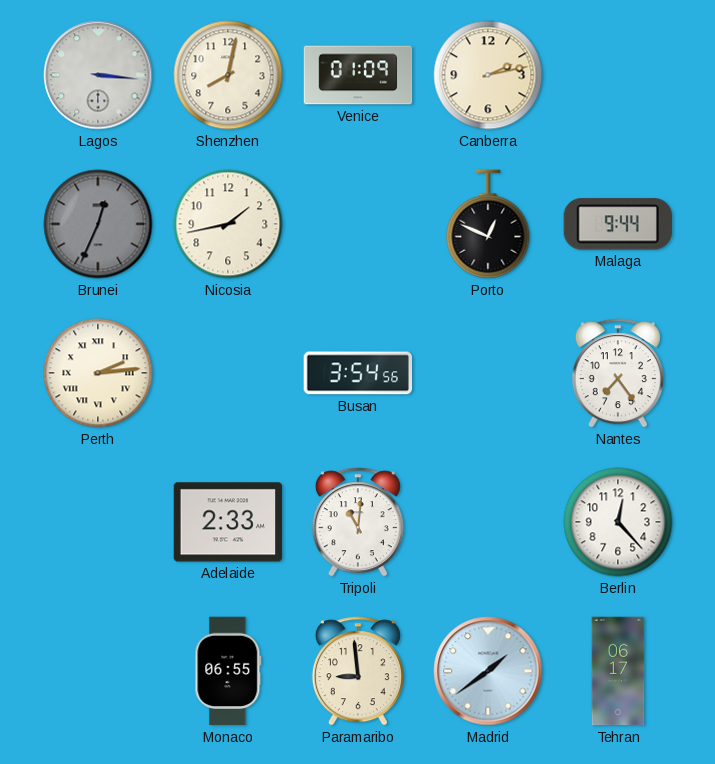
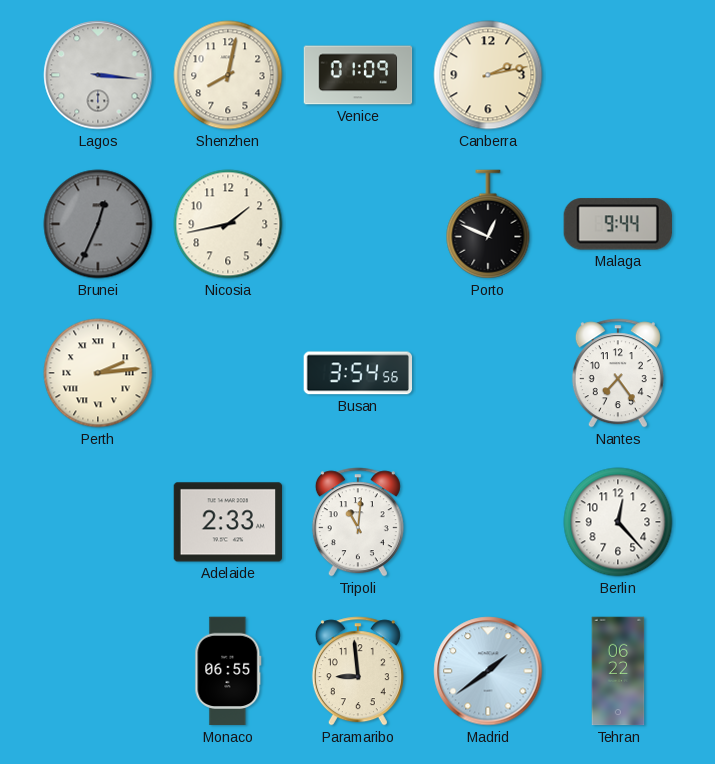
Tehran: 06:17 -> 06:22
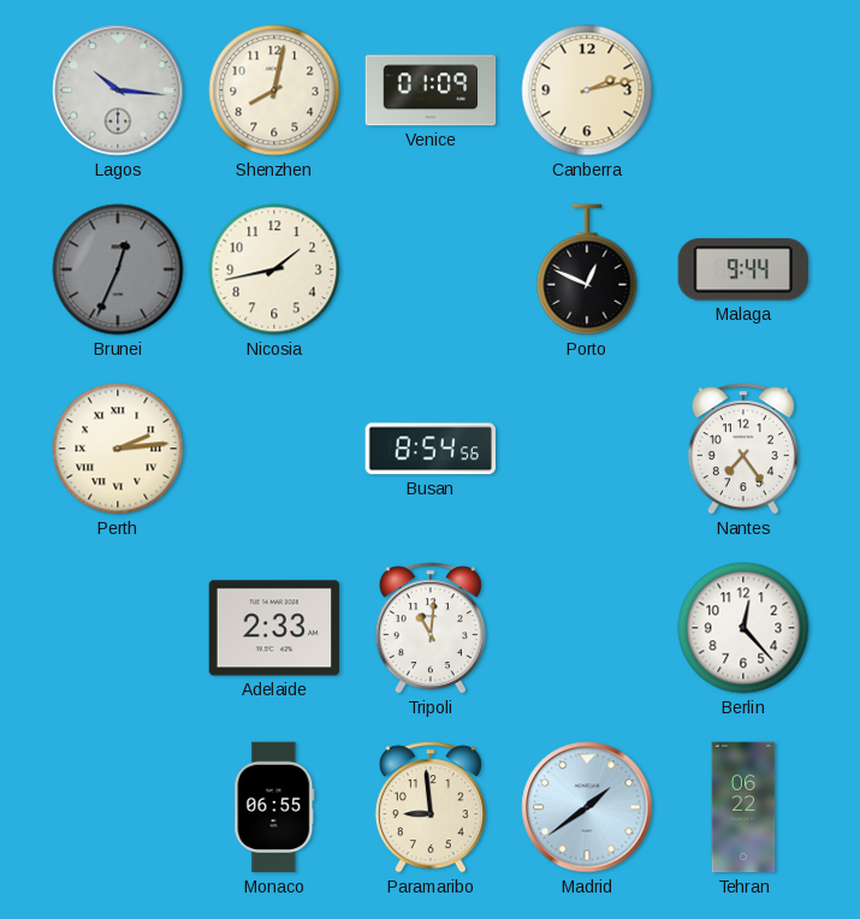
Lagos: 3:16 -> 10:16
Busan: 3:54 -> 8:54
